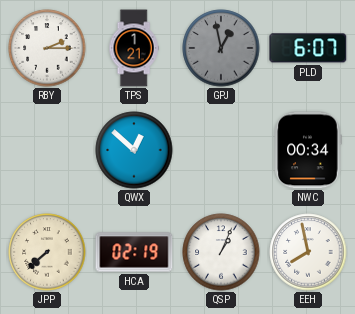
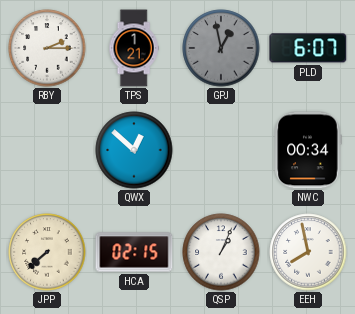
HCA: 02:19 -> 02:15
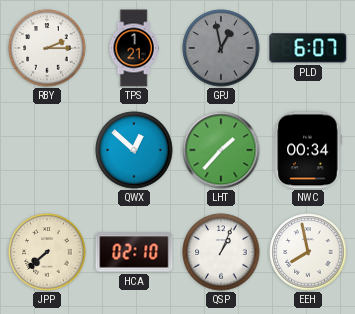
LHT: none -> 1:37
HCA: 02:15 -> 02:10
